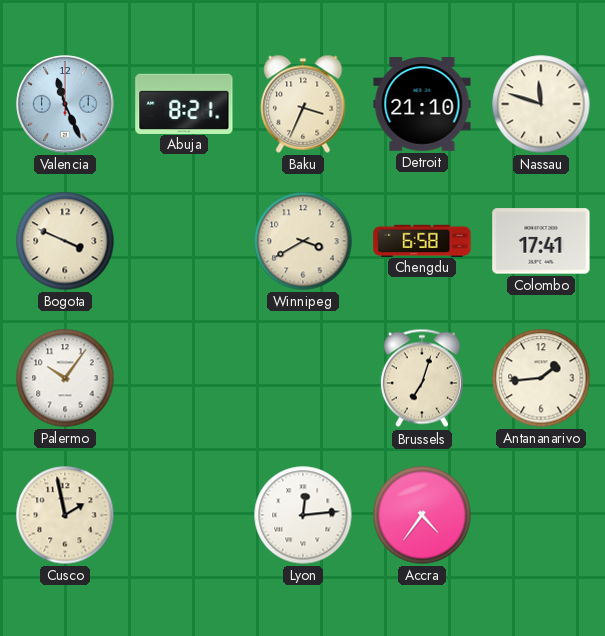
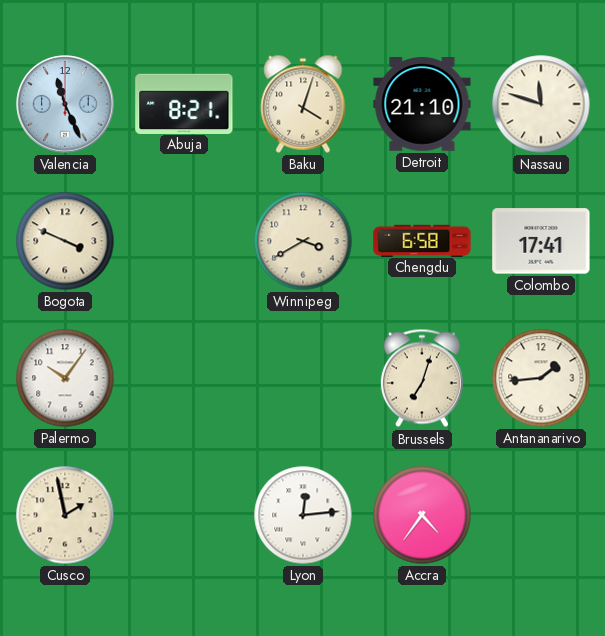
Baku: 3:34 -> 4:03
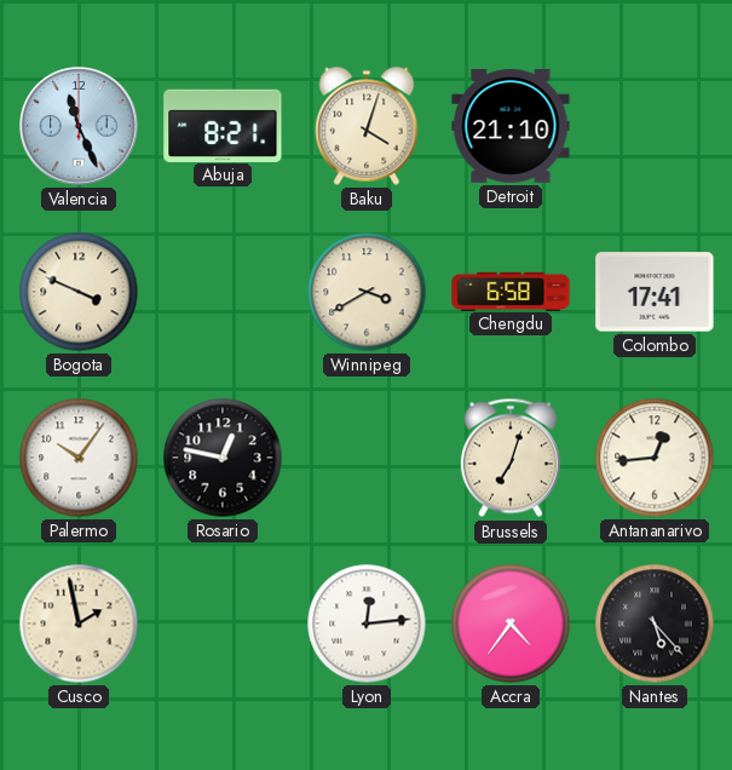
Nassau: 11:48 -> none
Rosario: none -> 12:47
Antananarivo: 1:44 -> 12:44
Nantes: none -> 5:23
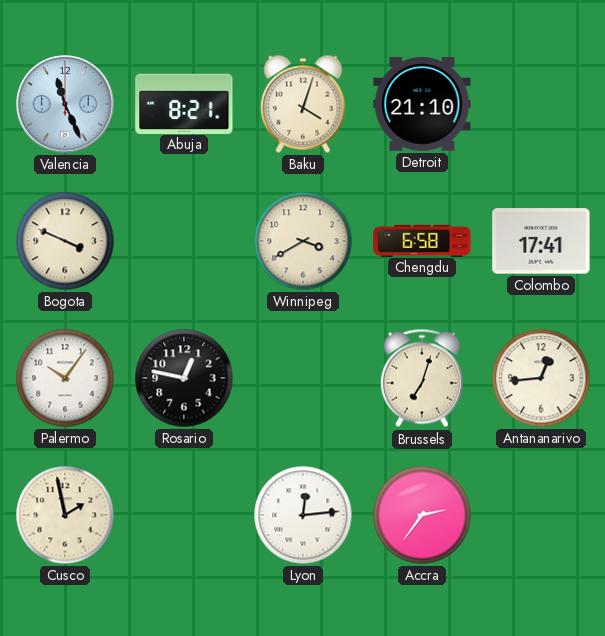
Accra: 4:36 -> 2:36
Nantes: 5:23 -> none
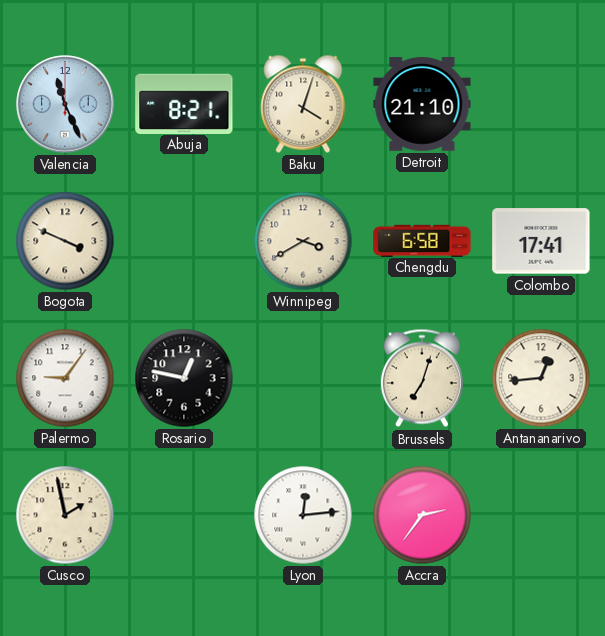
Palermo: 10:06 -> 9:06
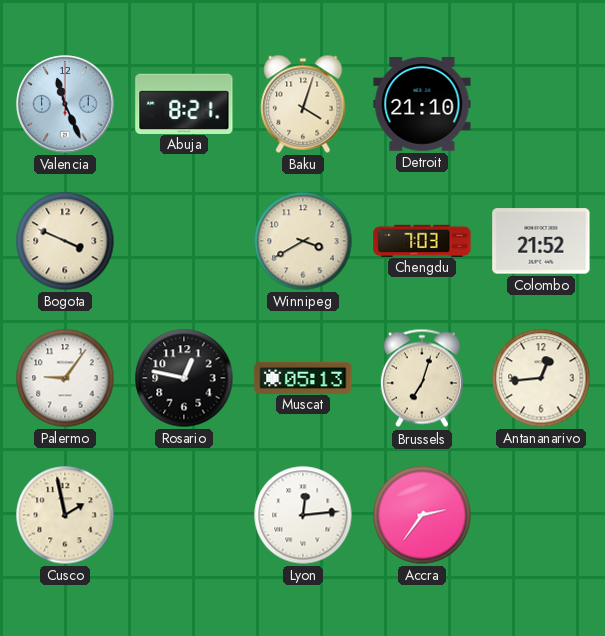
Chengdu: 6:58 -> 7:03
Colombo: 17:41 -> 21:52
Muscat: none -> 05:13
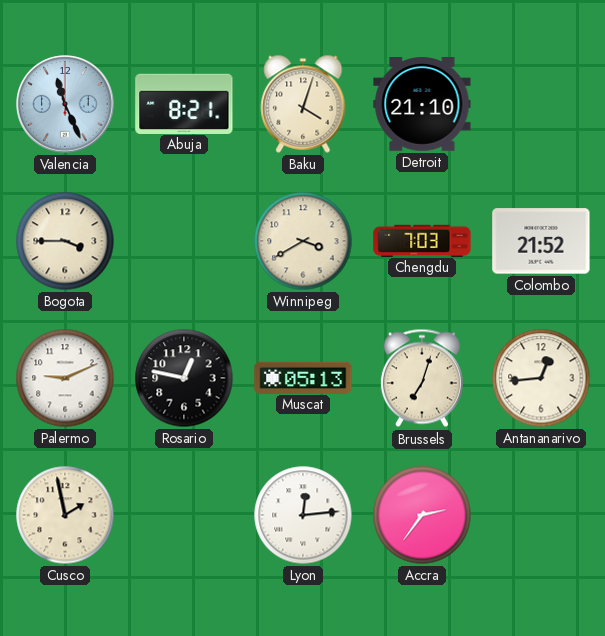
Bogota: 3:49 -> 3:45
Palermo: 9:06 -> 9:11
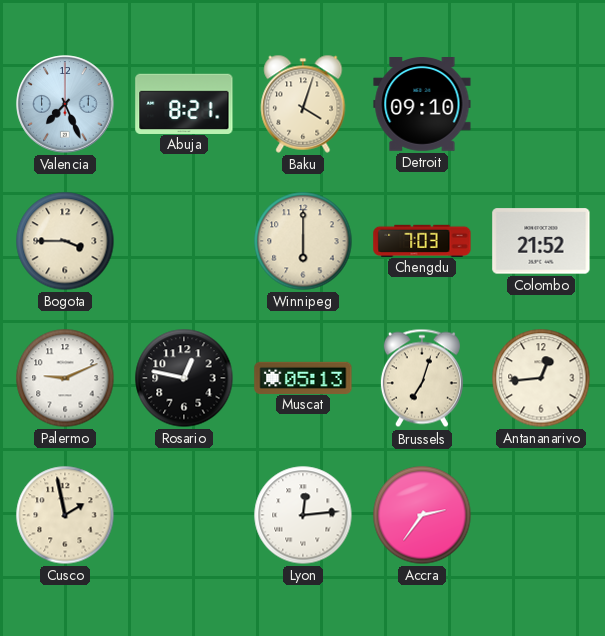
Valencia: 11:26 -> 7:26
Detroit: 21:10 -> 09:10
Winnipeg: 3:40 -> 6:00
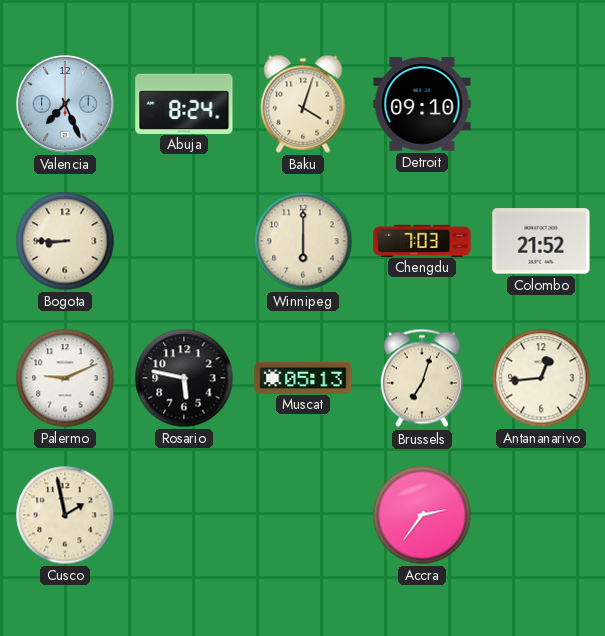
Abuja: 8:21 -> 8:24
Bogota: 3:45 -> 8:45
Rosario: 12:47 -> 5:47
Lyon: 12:14 -> none
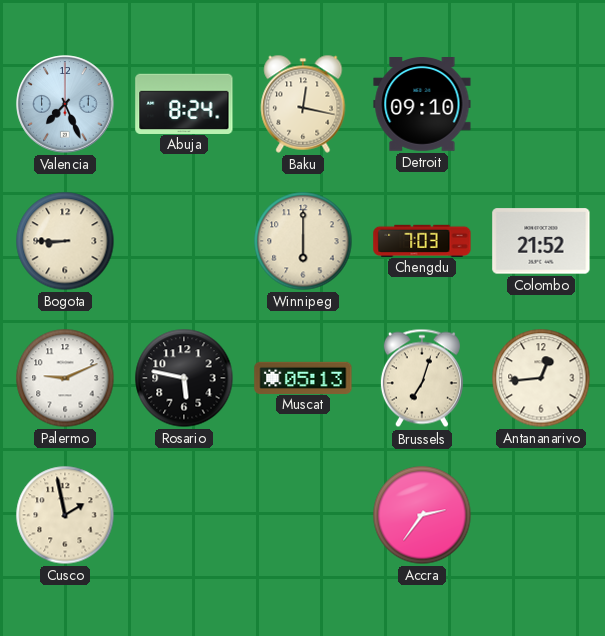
Baku: 4:03 -> 12:17
